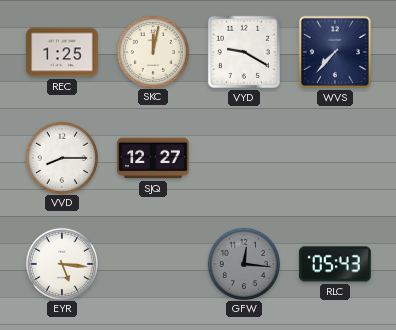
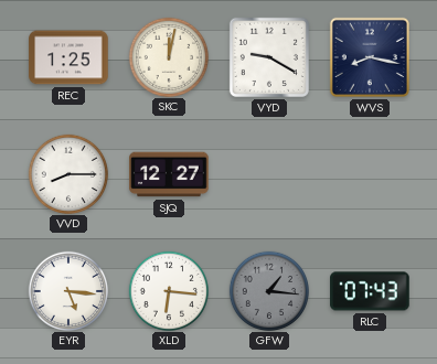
WVS: 7:37 -> 8:17
XLD: none -> 6:16
GFW: 12:16 -> 1:16
RLC: 05:43 -> 07:43
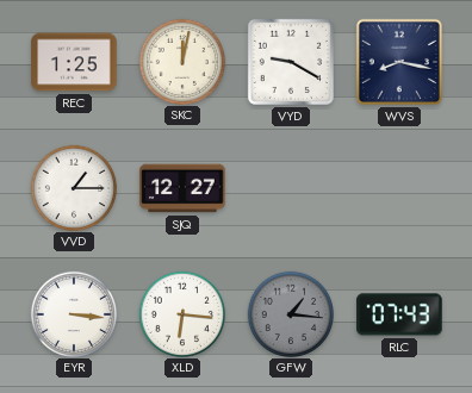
VVD: 8:15 -> 1:15
EYR: 5:16 -> 3:16
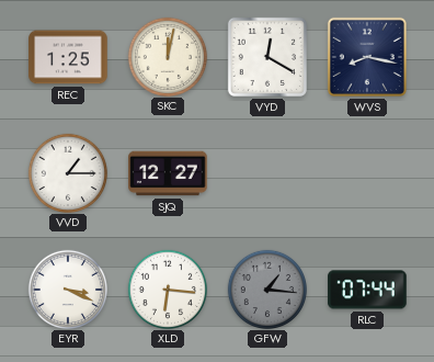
VYD: 9:20 -> 12:20
EYR: 3:16 -> 3:19
RLC: 07:43 -> 07:44
